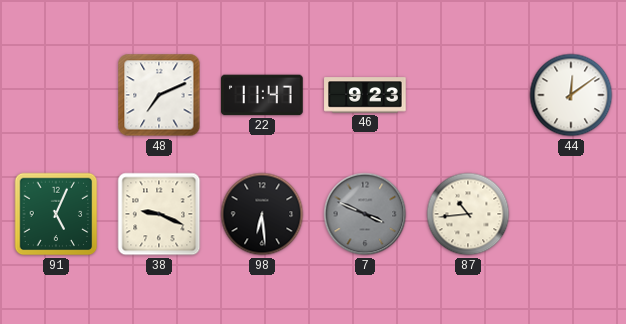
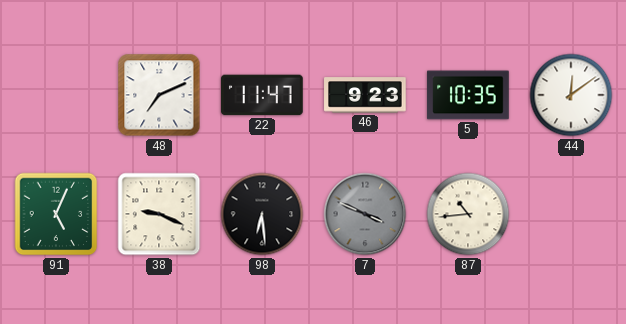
5: none -> 10:35
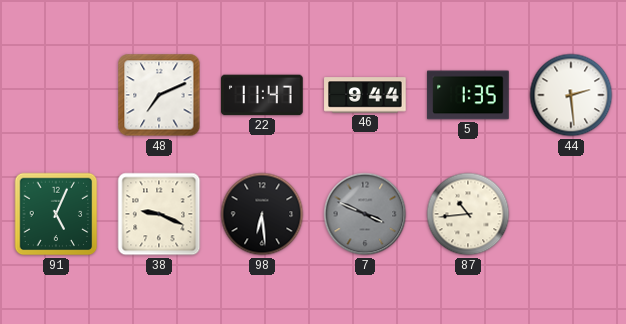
46: 9:23 -> 9:44
5: 10:35 -> 1:35
44: 12:09 -> 2:29
